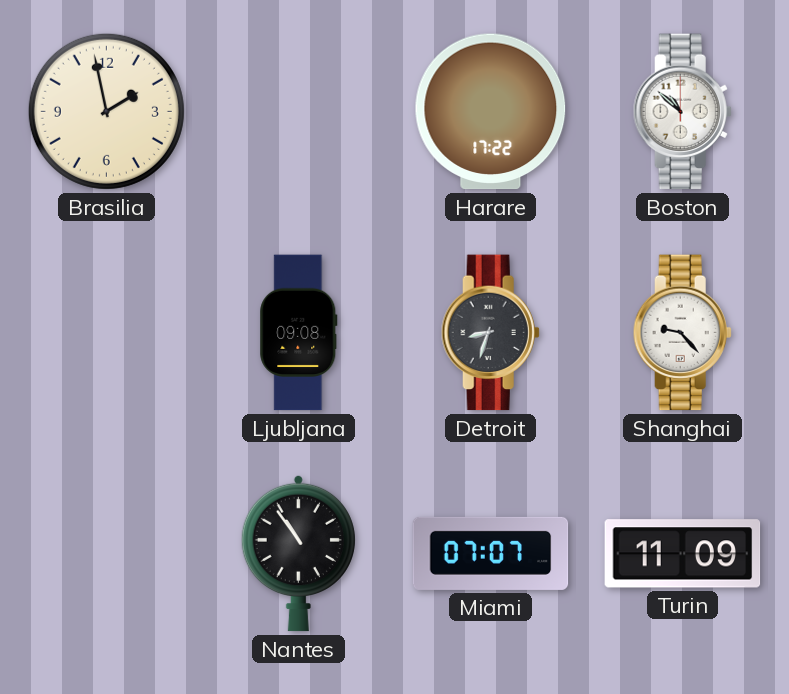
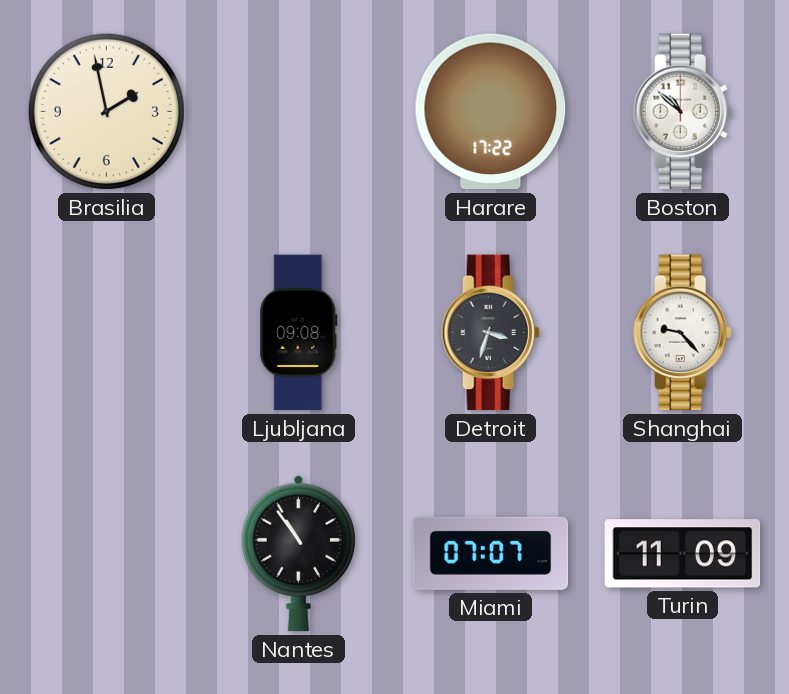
Detroit: 8:33 -> 3:33
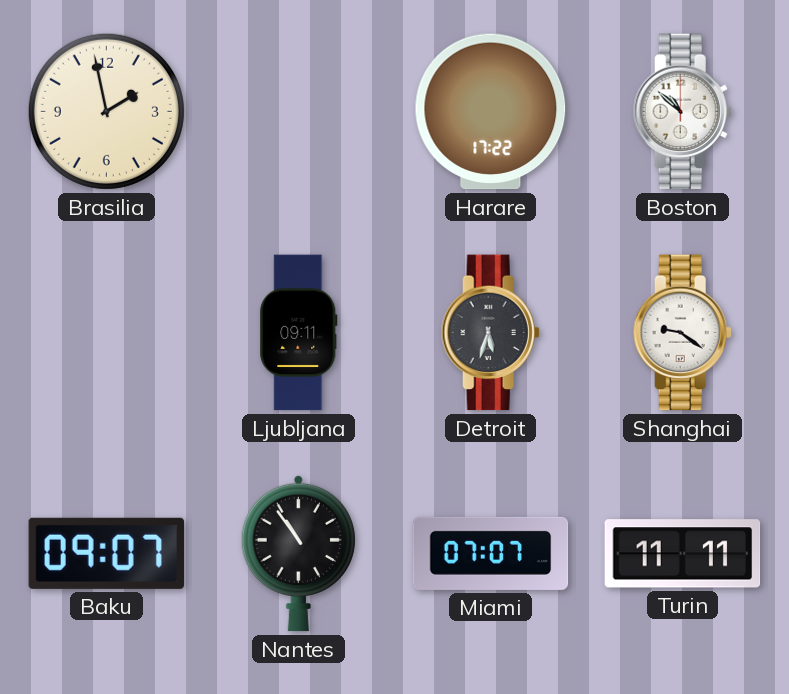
Ljubljana: 09:08 -> 09:11
Detroit: 3:33 -> 5:33
Shanghai: 9:23 -> 9:21
Baku: none -> 09:07
Turin: 11:09 -> 11:11
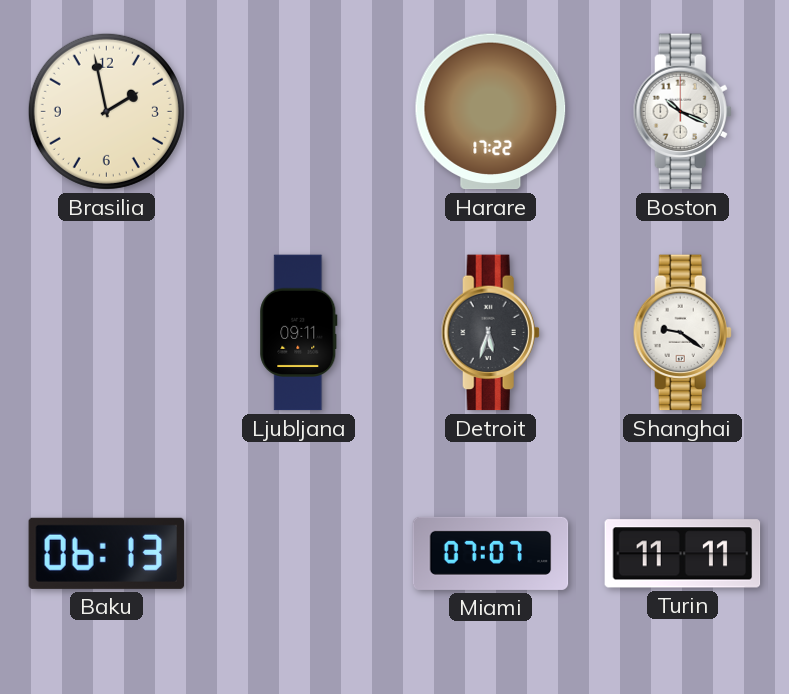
Boston: 10:52 -> 10:19
Baku: 09:07 -> 06:13
Nantes: 10:54 -> none
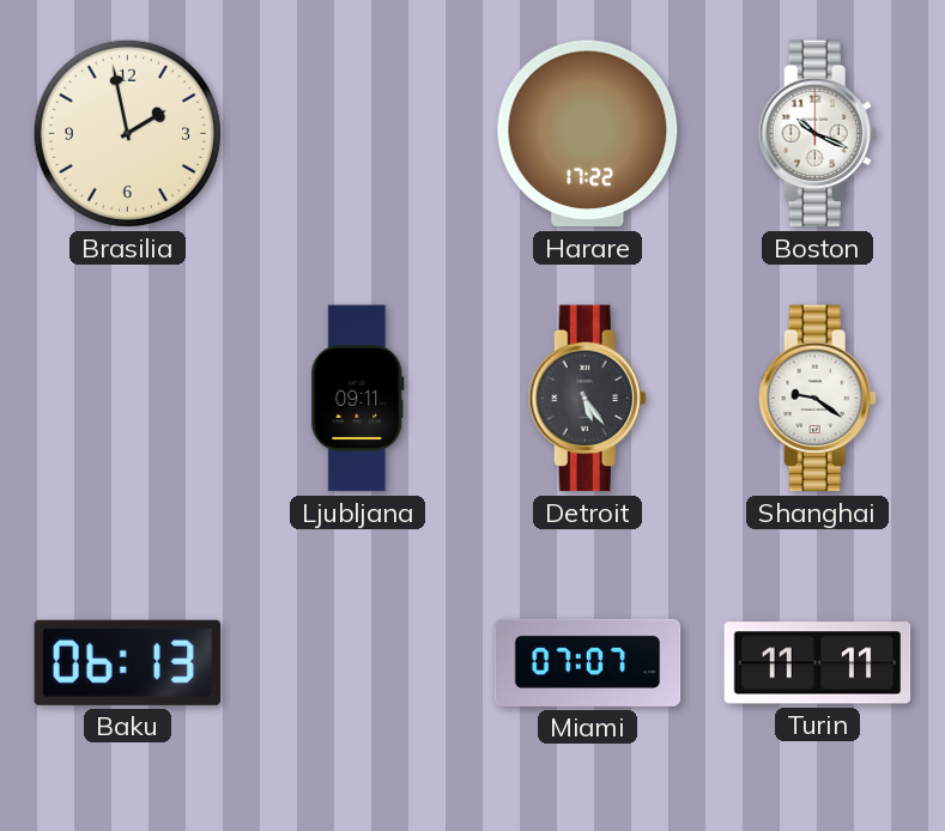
Detroit: 5:33 -> 5:24
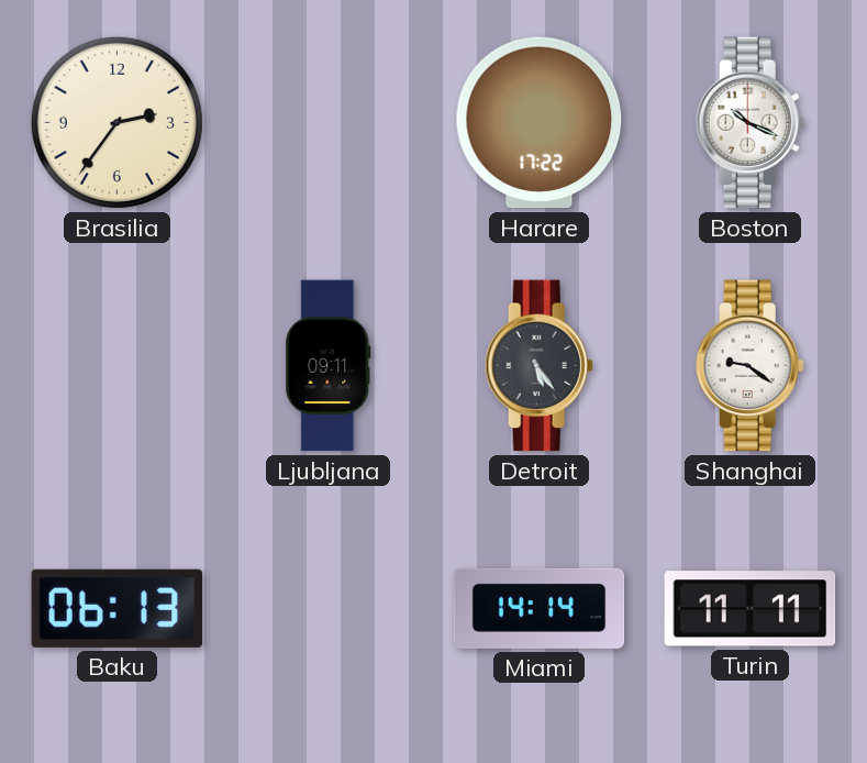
Brasilia: 1:58 -> 2:36
Miami: 07:07 -> 14:14
